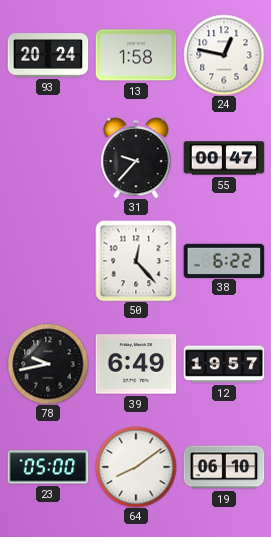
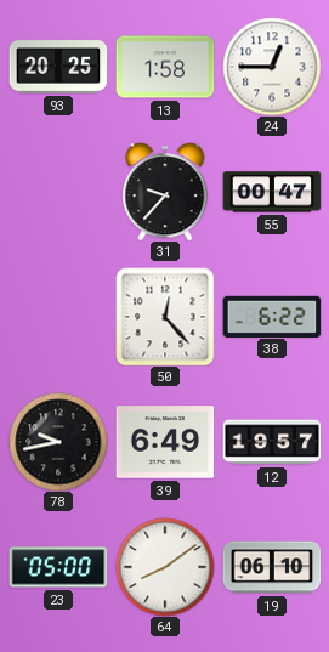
93: 20:24 -> 20:25
24: 12:47 -> 12:45
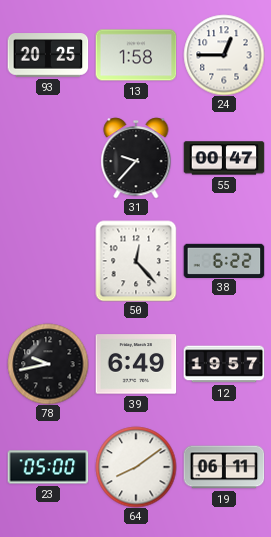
19: 06:10 -> 06:11
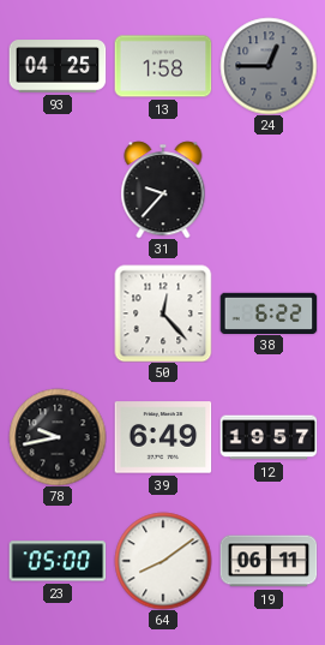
93: 20:25 -> 04:25
24 dial: white -> grey
55: 00:47 -> none
